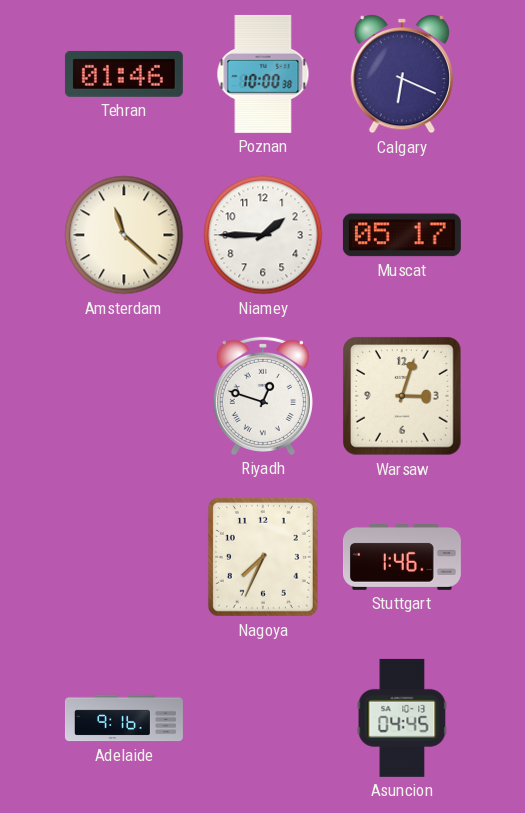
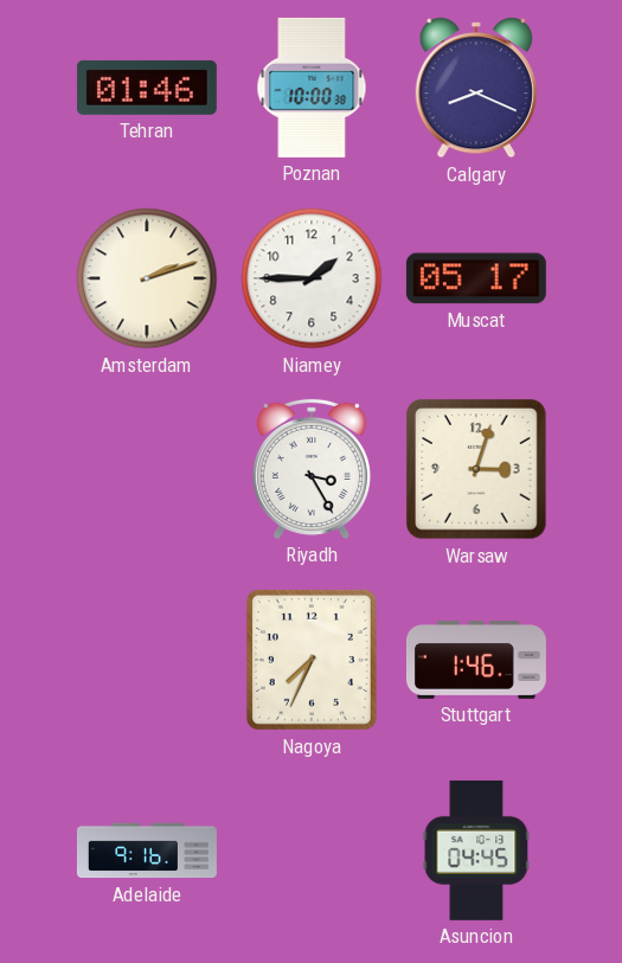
Calgary: 6:19 -> 8:19
Amsterdam: 11:22 -> 2:12
Riyadh: 12:48 -> 3:25
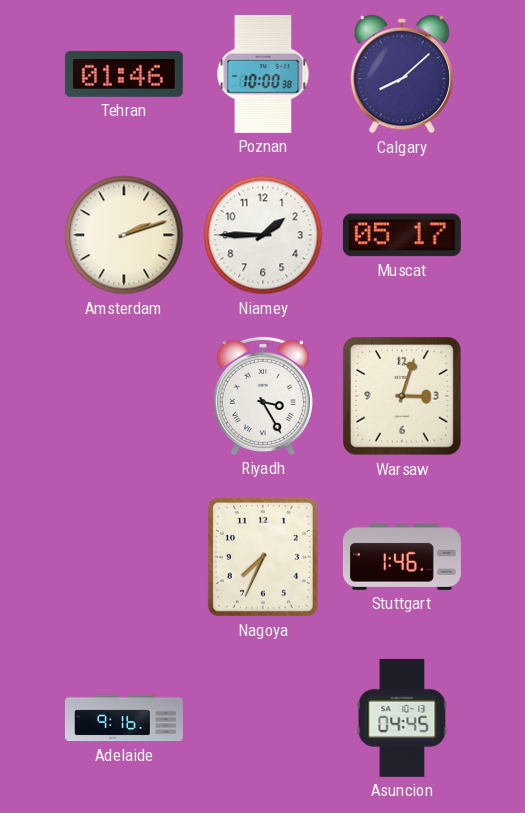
Calgary: 8:19 -> 8:08
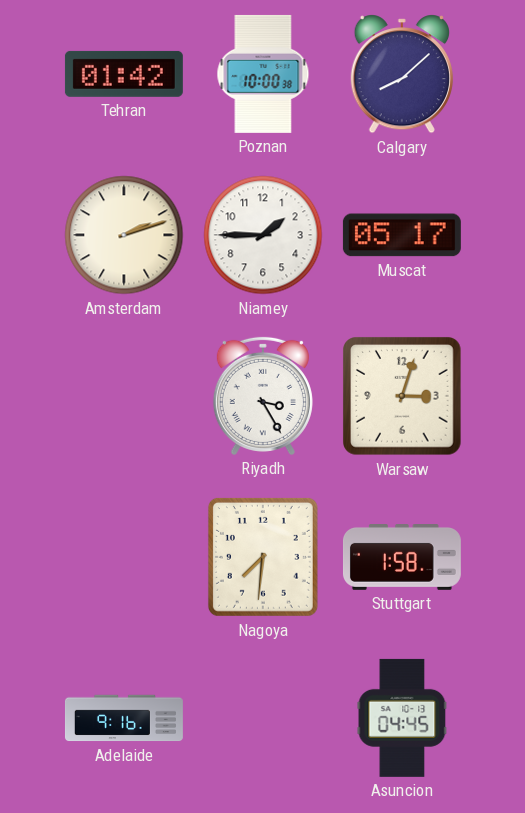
Tehran: 01:46 -> 01:42
Nagoya: 7:34 -> 7:31
Stuttgart: 1:46 -> 1:58
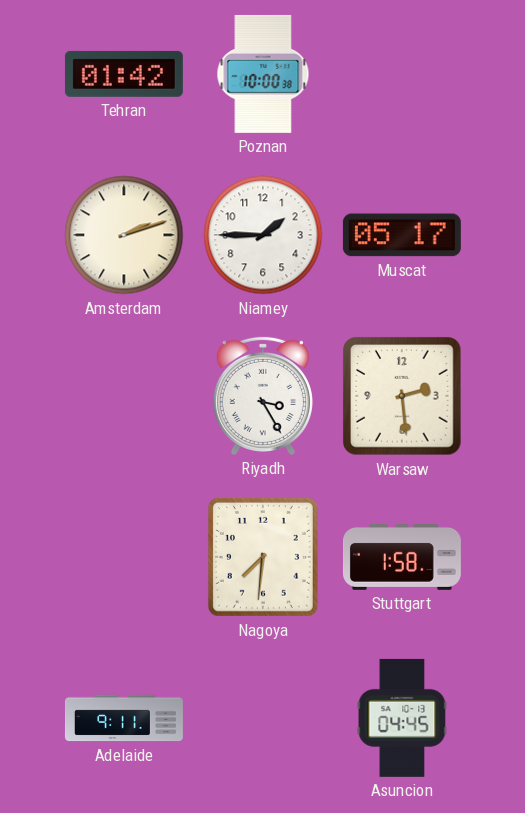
Calgary: 8:08 -> none
Warsaw: 3:03 -> 2:29
Adelaide: 9:16 -> 9:11
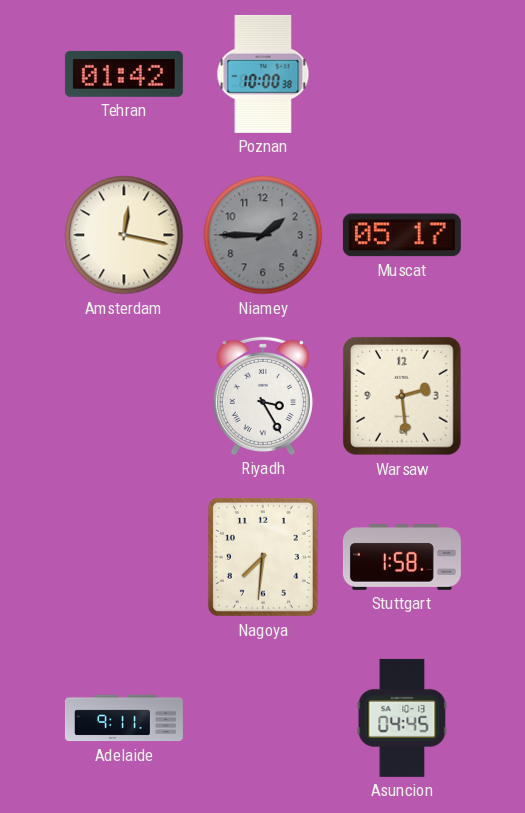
Amsterdam: 2:12 -> 12:17
Niamey dial: white -> grey
